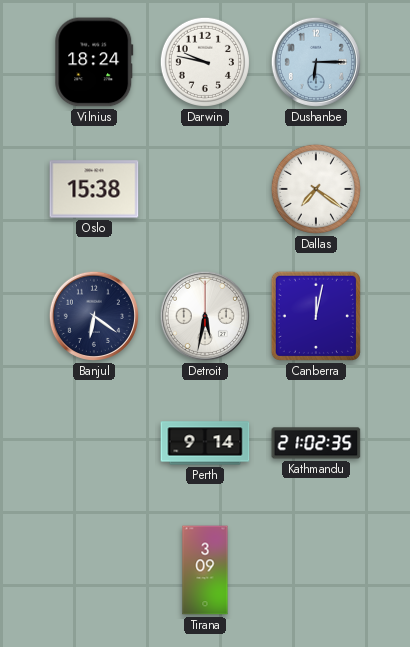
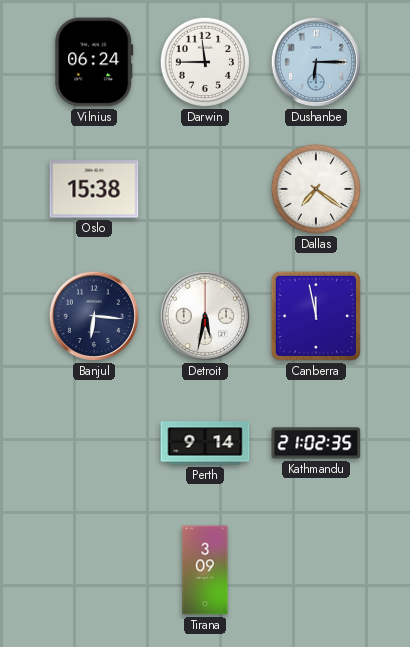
Vilnius: 18:24 -> 06:24
Darwin: 9:47 -> 11:45
Banjul: 6:21 -> 6:16
Canberra: 12:02 -> 11:58
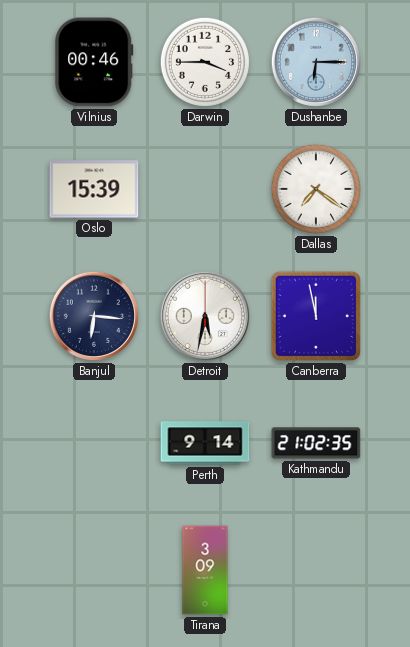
Vilnius: 06:24 -> 00:46
Darwin: 11:45 -> 3:45
Oslo: 15:38 -> 15:39
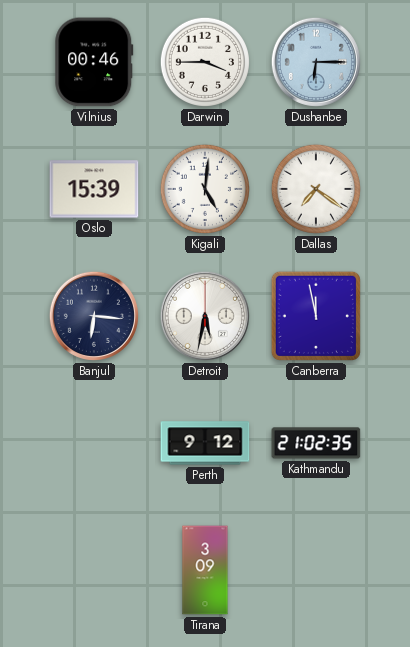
Kigali: none -> 5:01
Perth: 9:14 -> 9:12
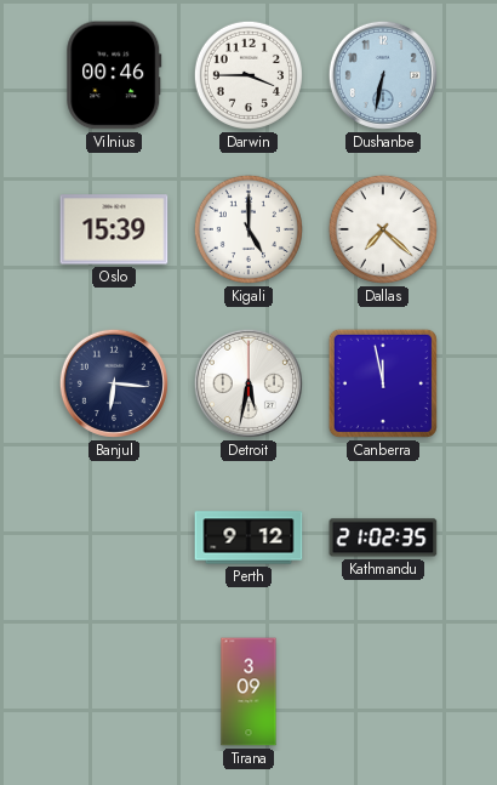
Dushanbe: 6:15 -> 6:32
Kigali: 5:01 -> 5:00
Dallas: 7:21 -> 7:22
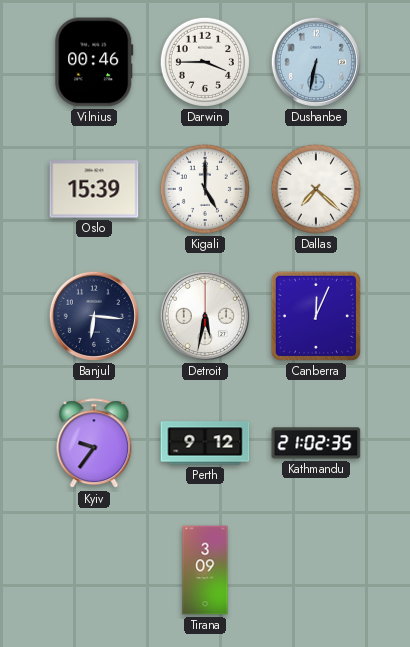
Canberra: 11:58 -> 12:04
Kyiv: none -> 9:36
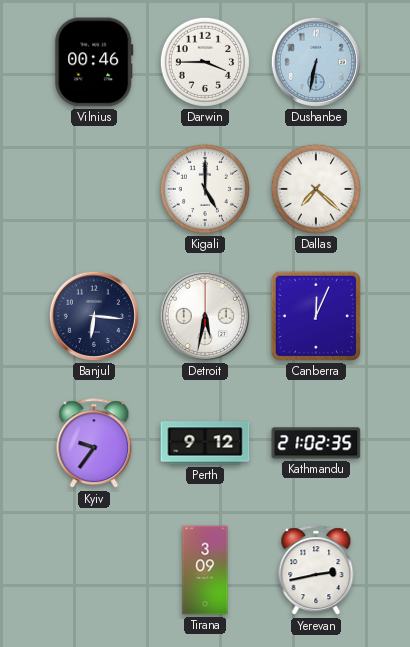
Oslo: 15:39 -> none
Yerevan: none -> 2:43
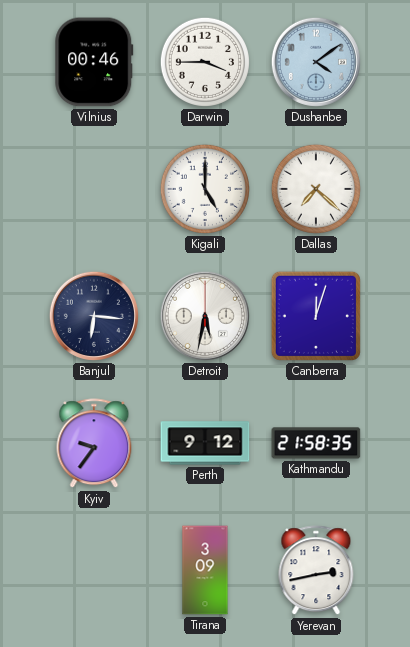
Dushanbe: 6:32 -> 4:09
Canberra: 12:04 -> 12:03
Kathmandu: 21:02 -> 21:58
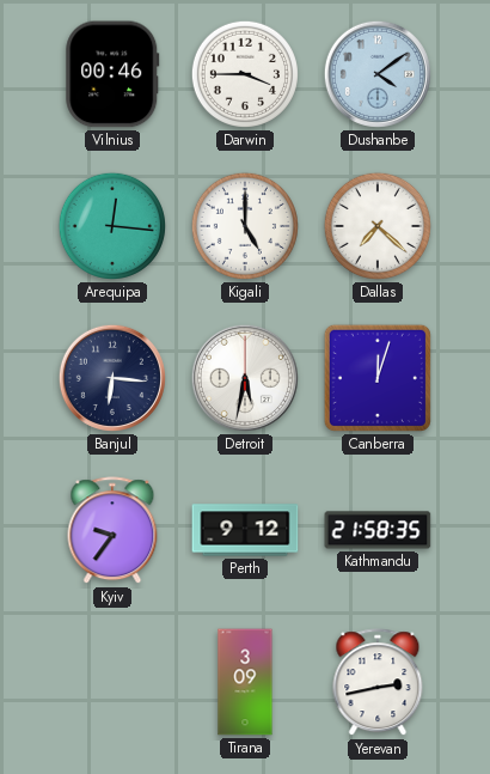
Arequipa: none -> 12:16
